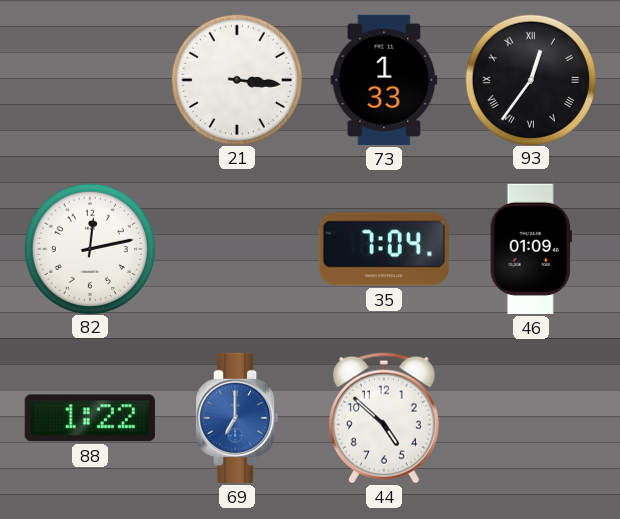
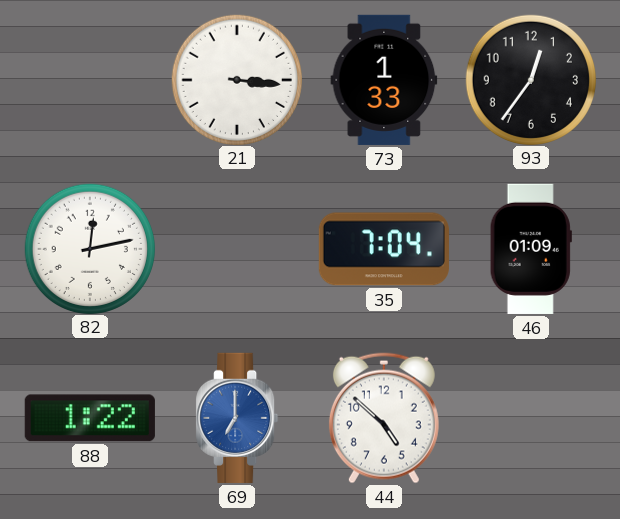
93 numerals: Roman -> Arabic
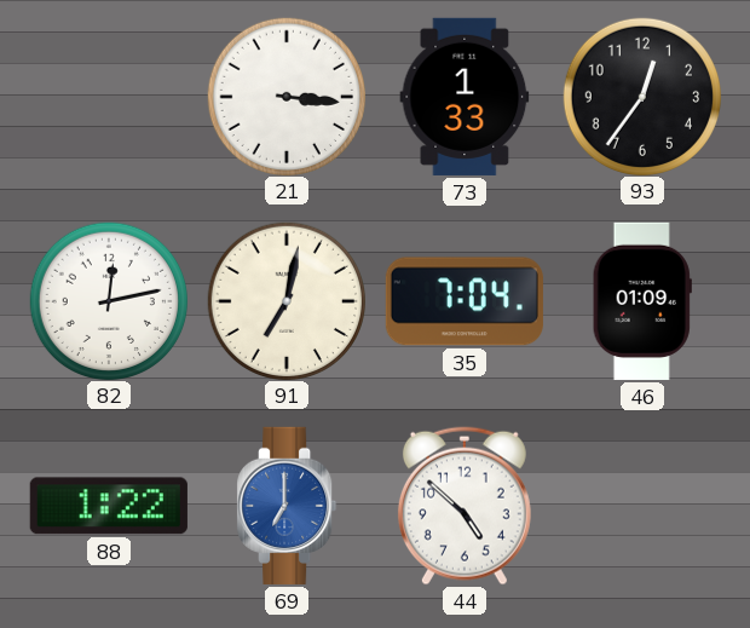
91: none -> 7:02
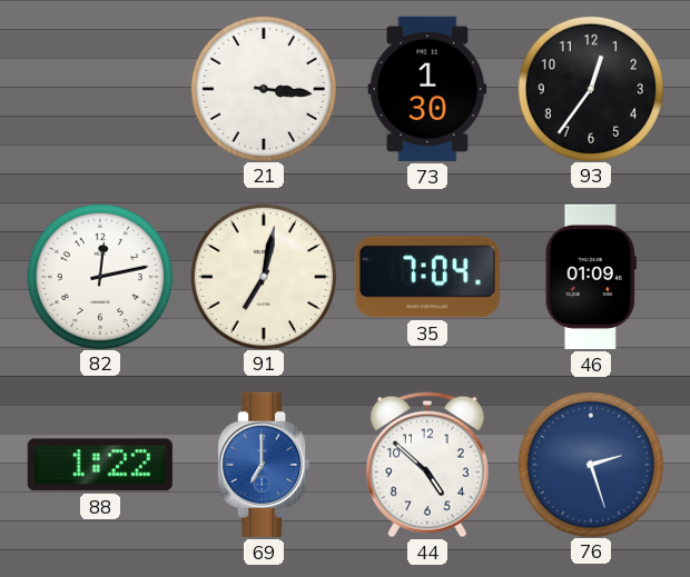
73: 1:33 -> 1:30
76: none -> 2:27
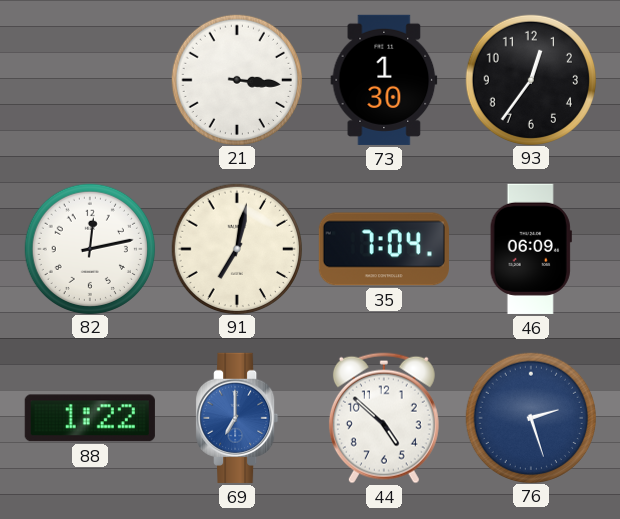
46: 01:09 -> 06:09
